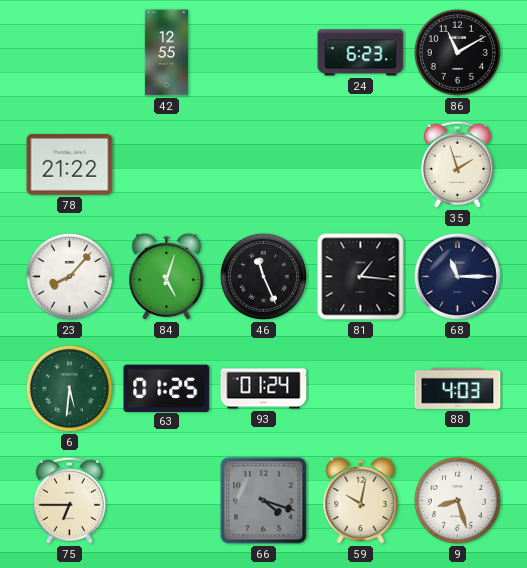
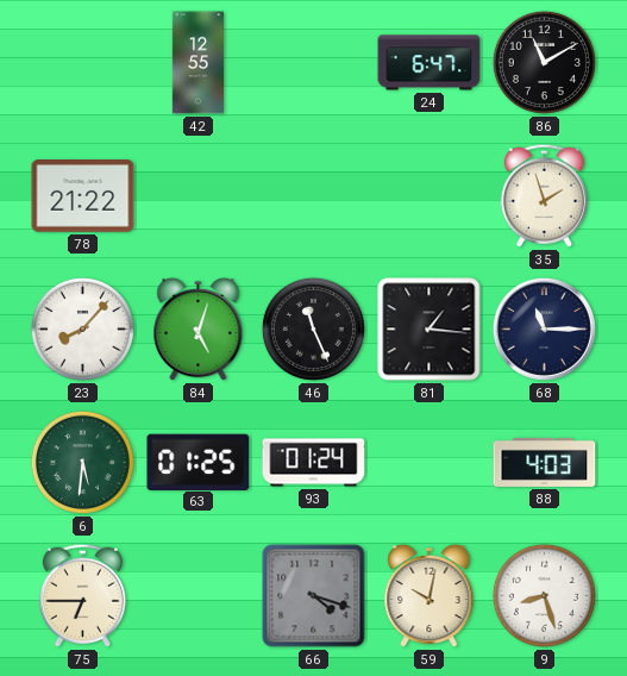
24: 6:23 -> 6:47
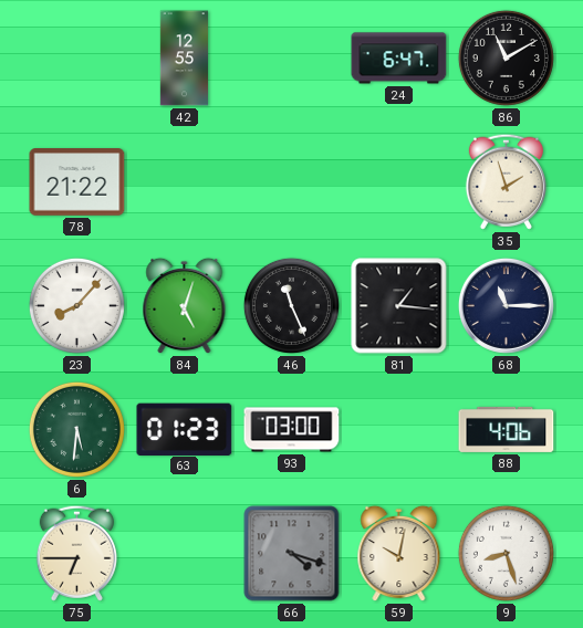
63: 01:25 -> 01:23
93: 01:24 -> 03:00
88: 4:03 -> 4:06
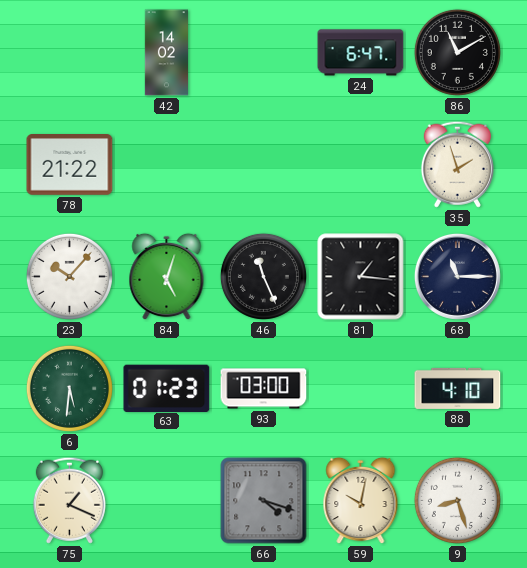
42: 12:55 -> 14:02
23: 8:07 -> 10:07
88: 4:06 -> 4:10
75: 6:45 -> 1:19
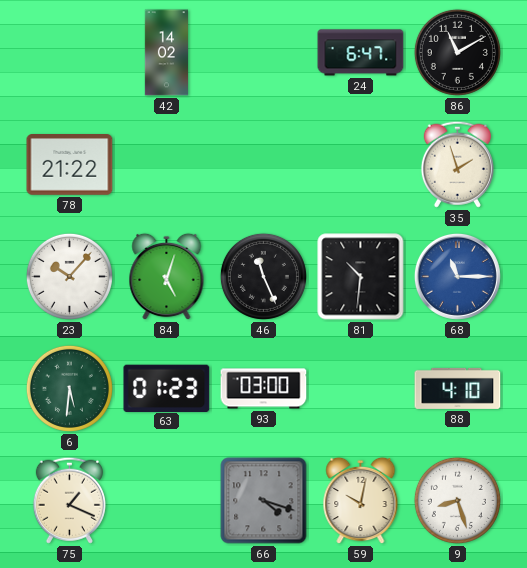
81: 1:16 -> 10:31
68 dial: navy -> blue
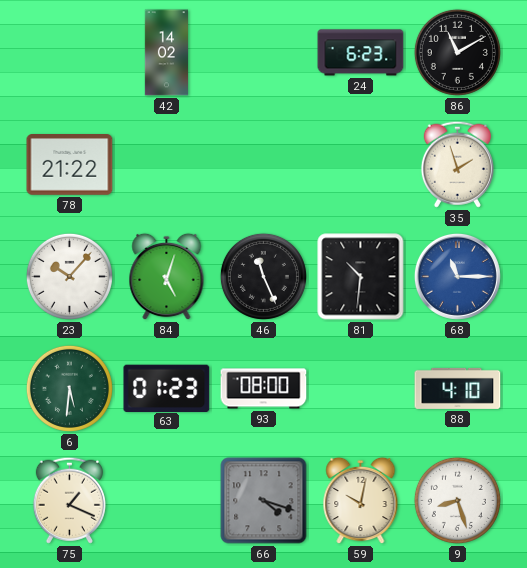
24: 6:47 -> 6:23
93: 03:00 -> 08:00
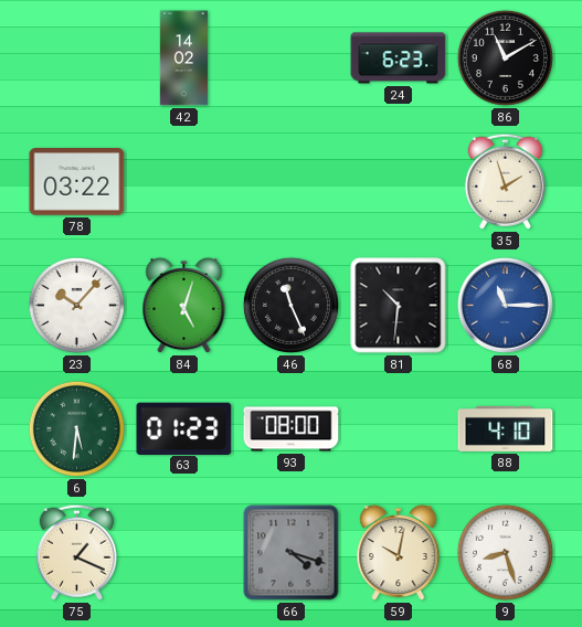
78: 21:22 -> 03:22
